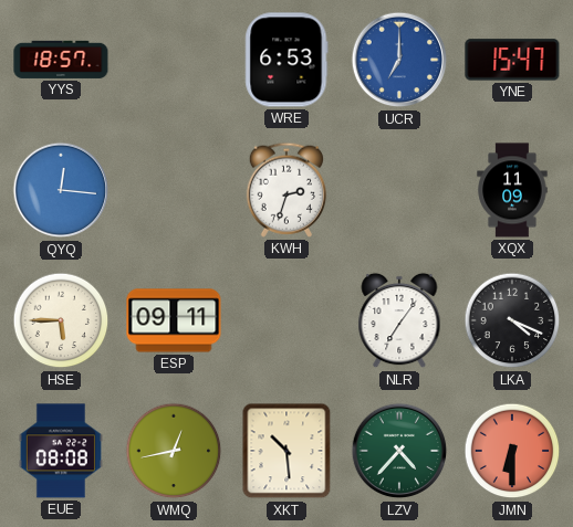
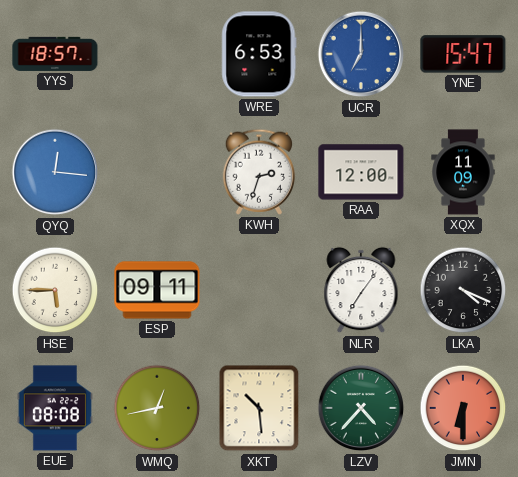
RAA: none -> 12:00
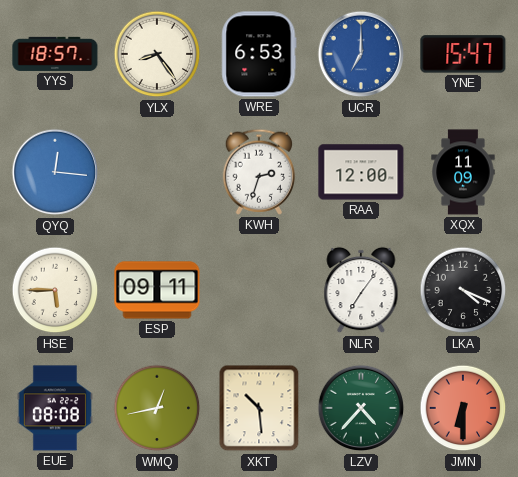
YLX: none -> 8:24
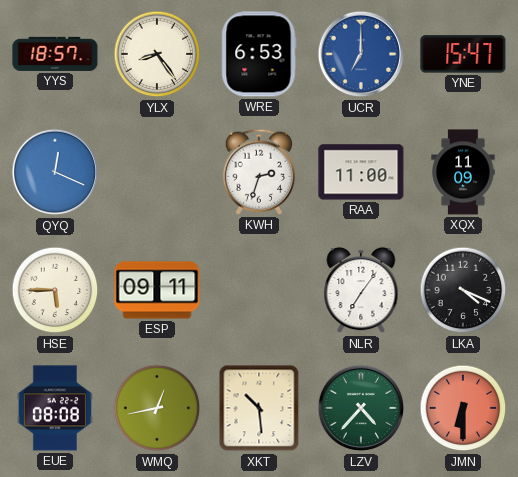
QYQ: 12:16 -> 12:19
RAA: 12:00 -> 11:00
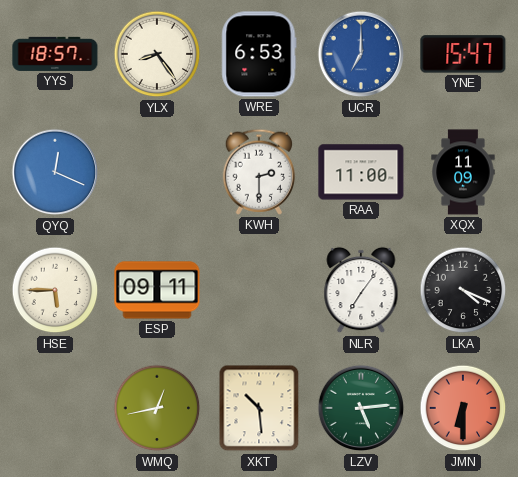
KWH: 2:33 -> 2:30
EUE: 08:08 -> none
LZV: 4:37 -> 5:14
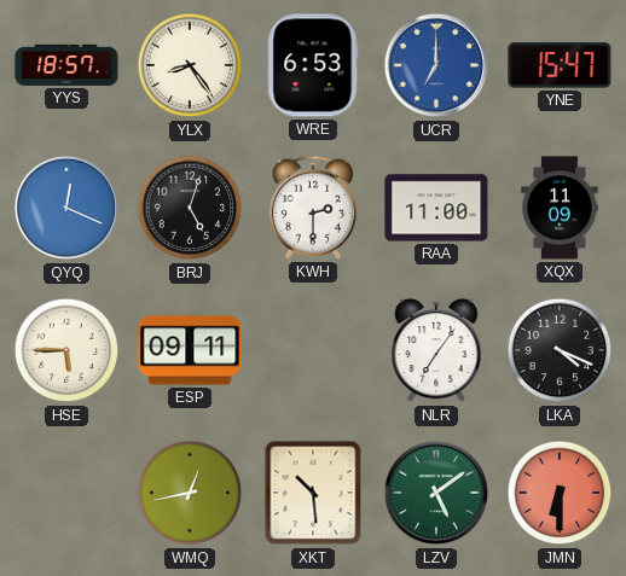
BRJ: none -> 5:03
LZV: 5:14 -> 5:09
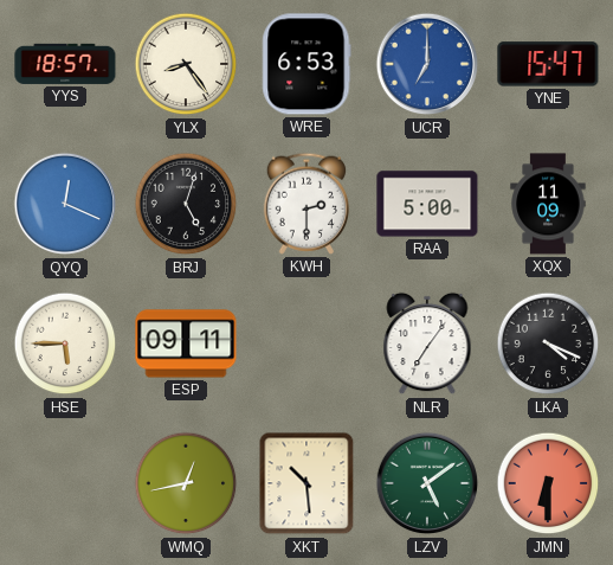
RAA: 11:00 -> 5:00
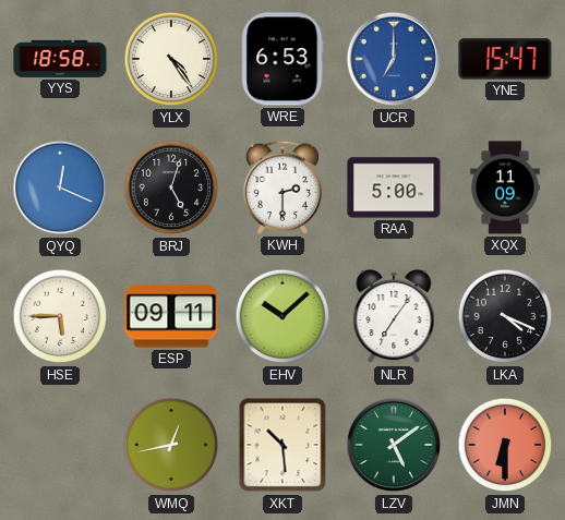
YYS: 18:57 -> 18:58
YLX: 8:24 -> 4:24
EHV: none -> 10:08
